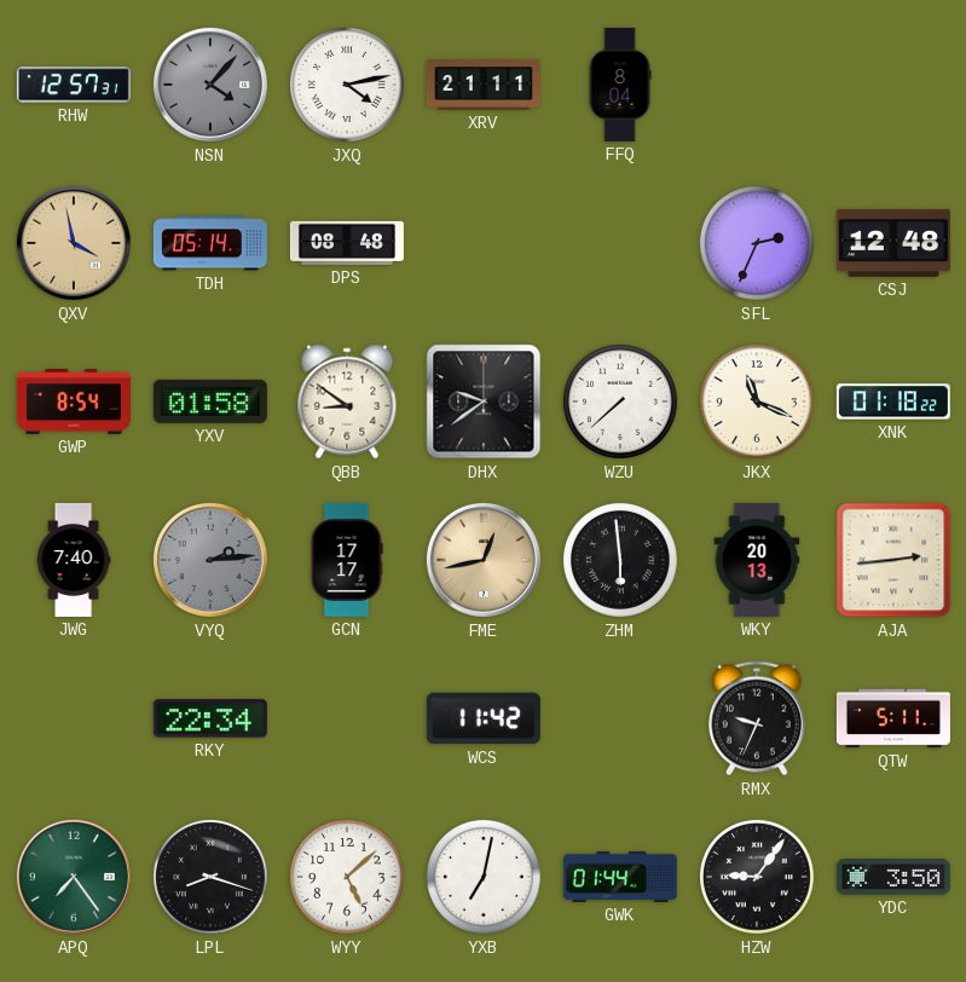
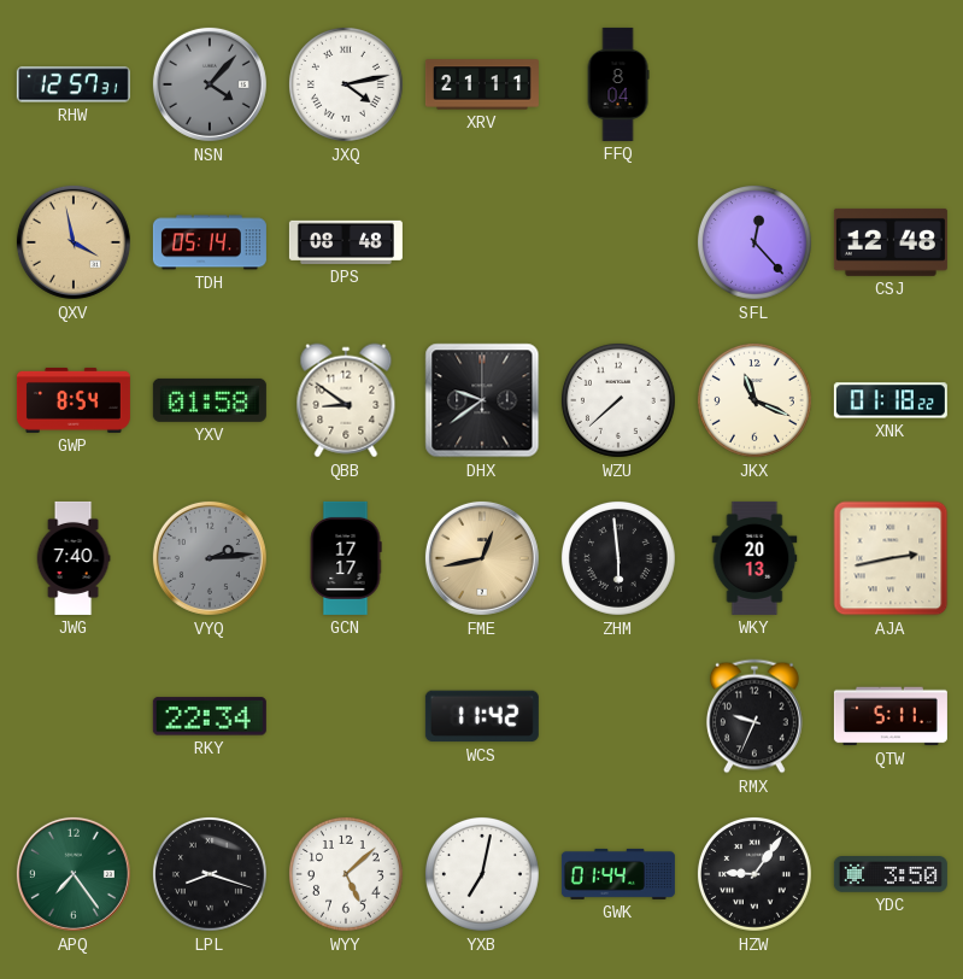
SFL: 2:34 -> 12:23
AJA: 2:44 -> 2:43
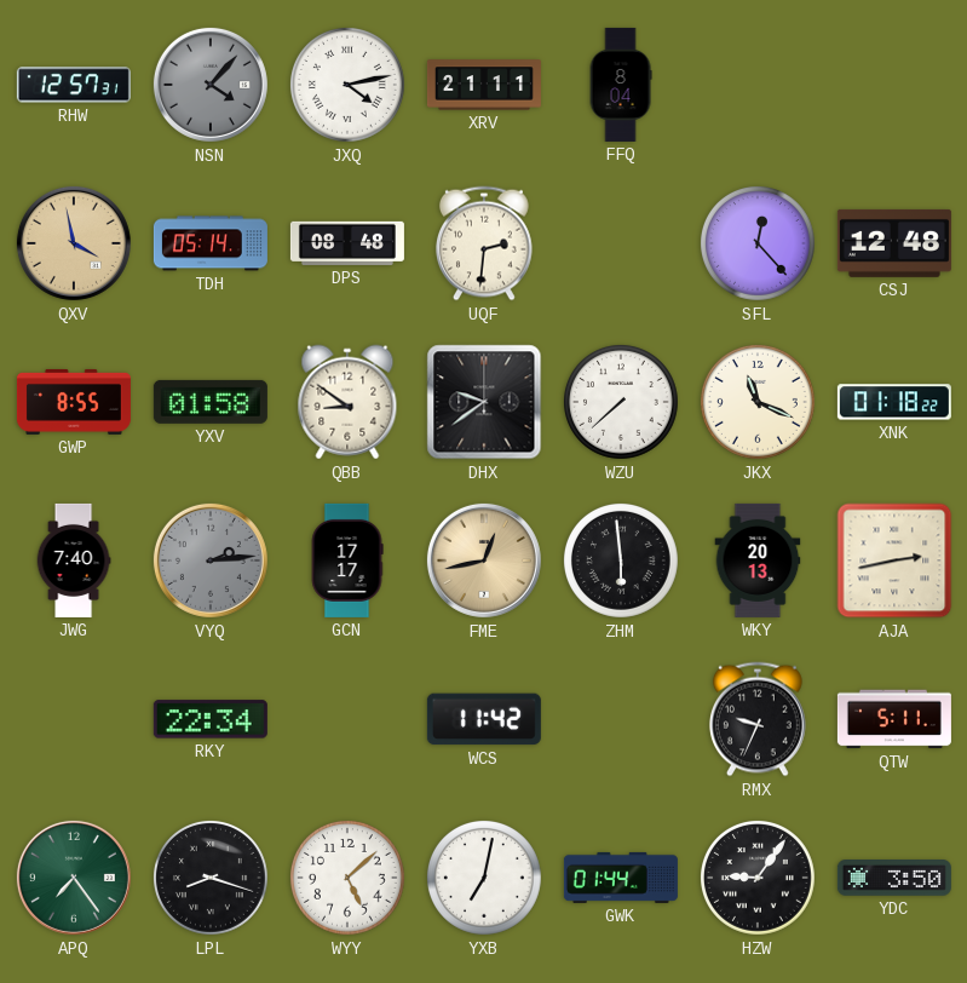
UQF: none -> 2:31
GWP: 8:54 -> 8:55
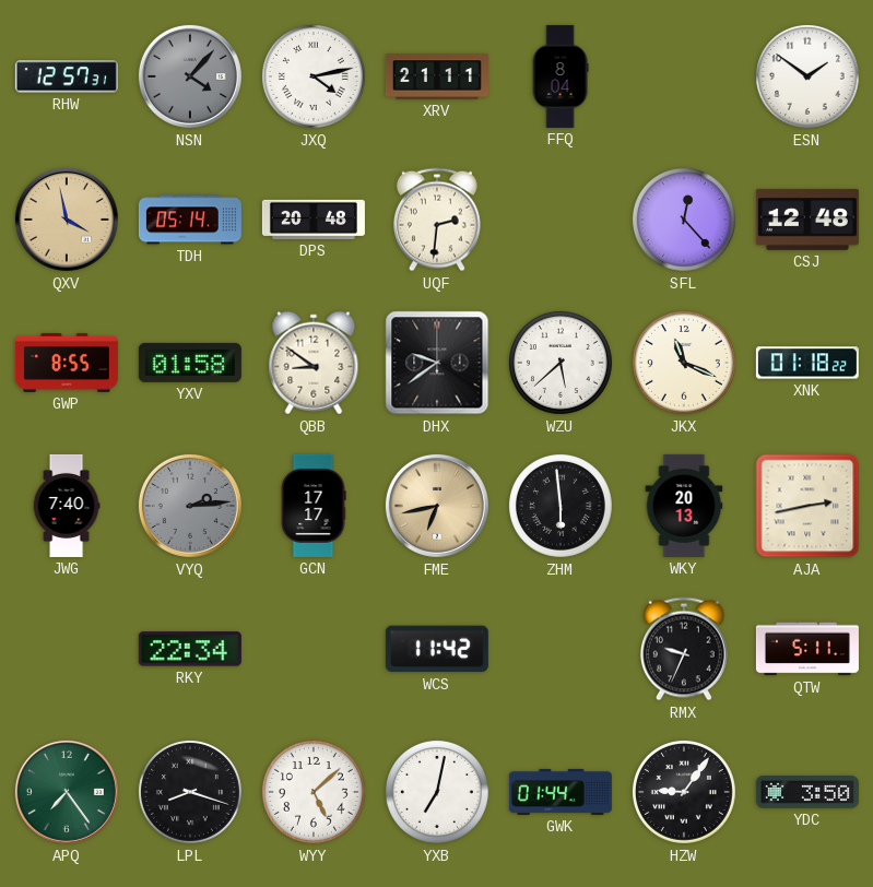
ESN: none -> 1:51
DPS: 08:48 -> 20:48
WZU: 7:38 -> 5:38
FME: 12:43 -> 6:43
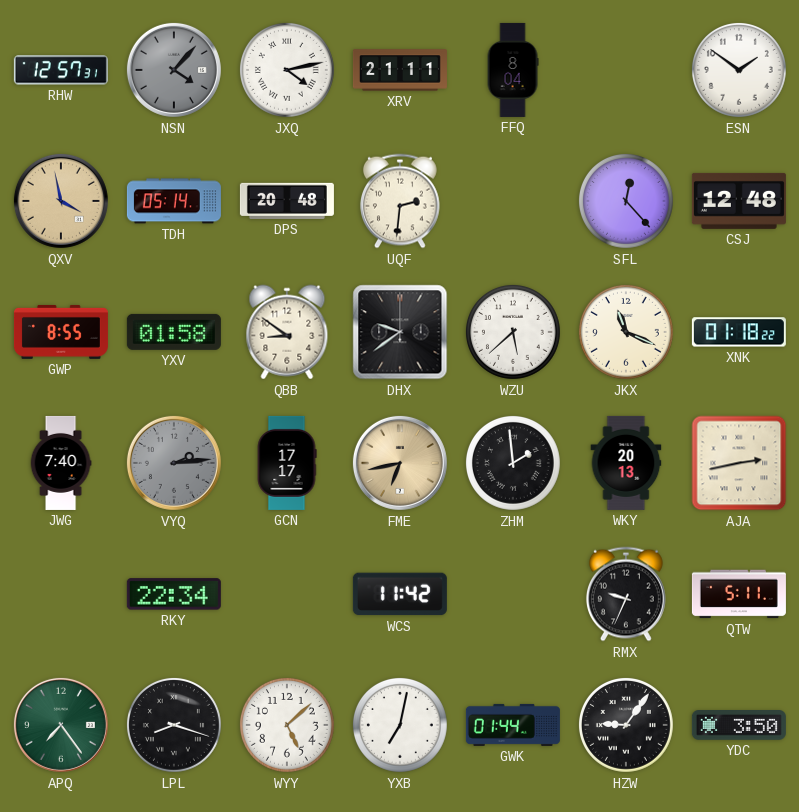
ZHM: 5:59 -> 1:59
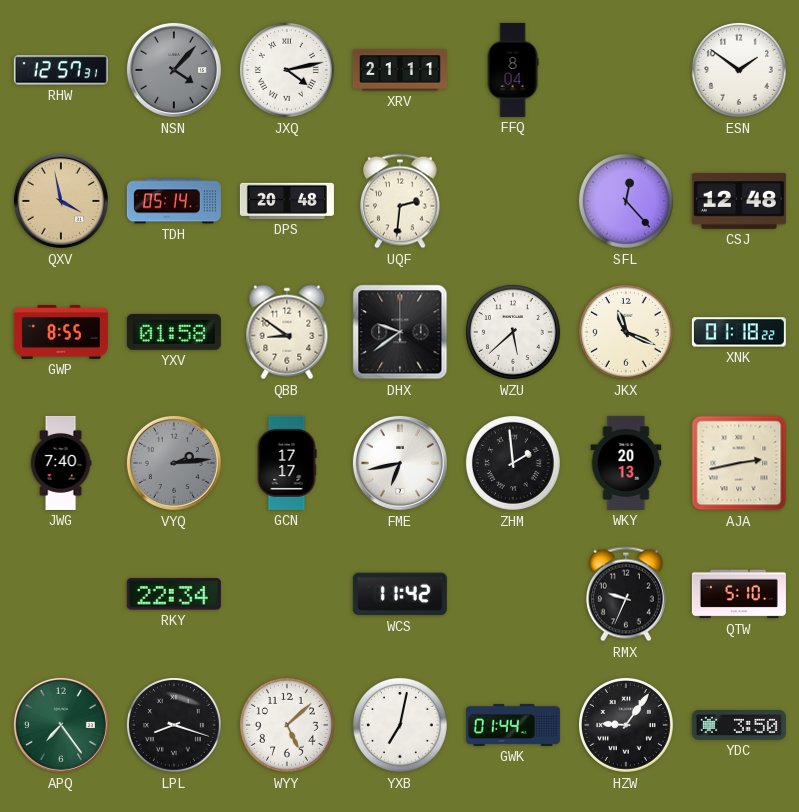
FME dial: champagne -> white
QTW: 5:11 -> 5:10
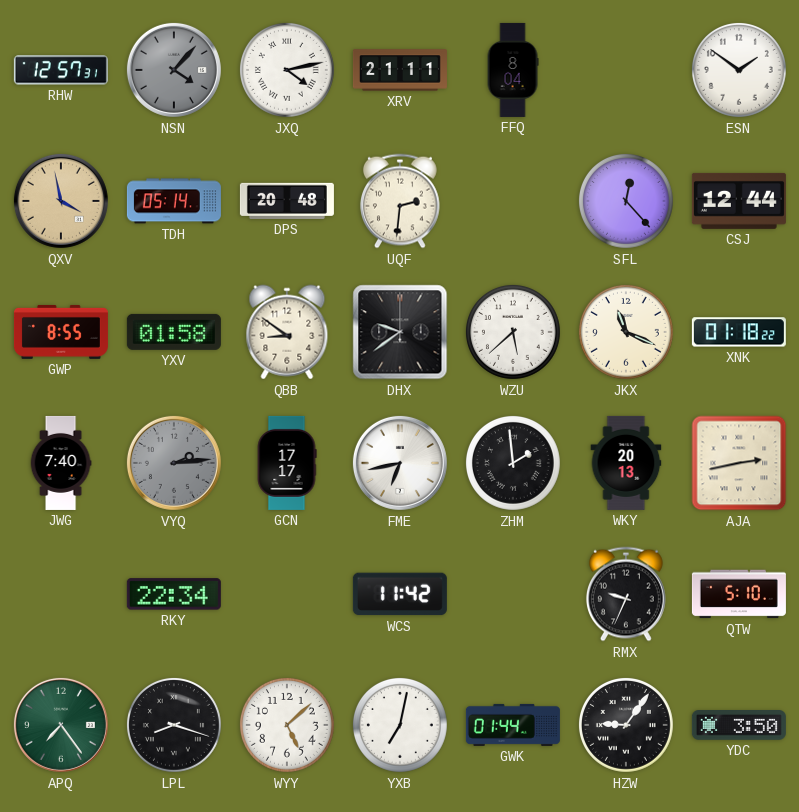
CSJ: 12:48 -> 12:44
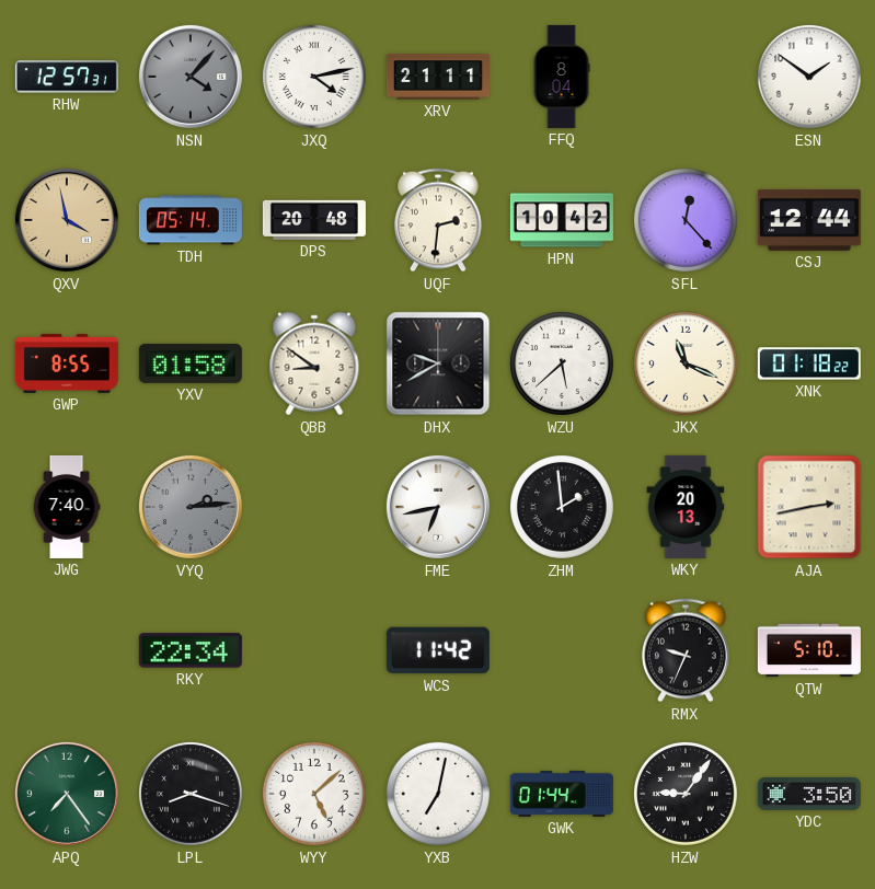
HPN: none -> 10:42
DHX: 9:39 -> 9:40
GCN: 17:17 -> none
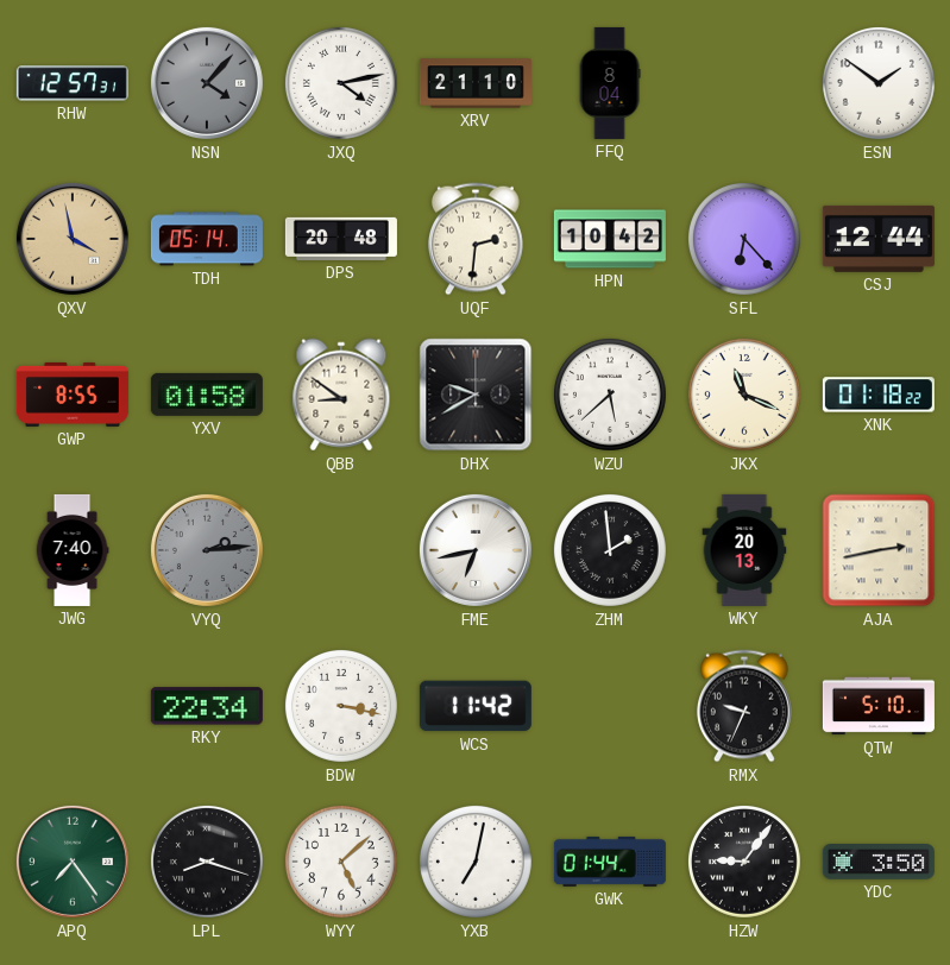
XRV: 21:11 -> 21:10
SFL: 12:23 -> 6:23
BDW: none -> 3:17
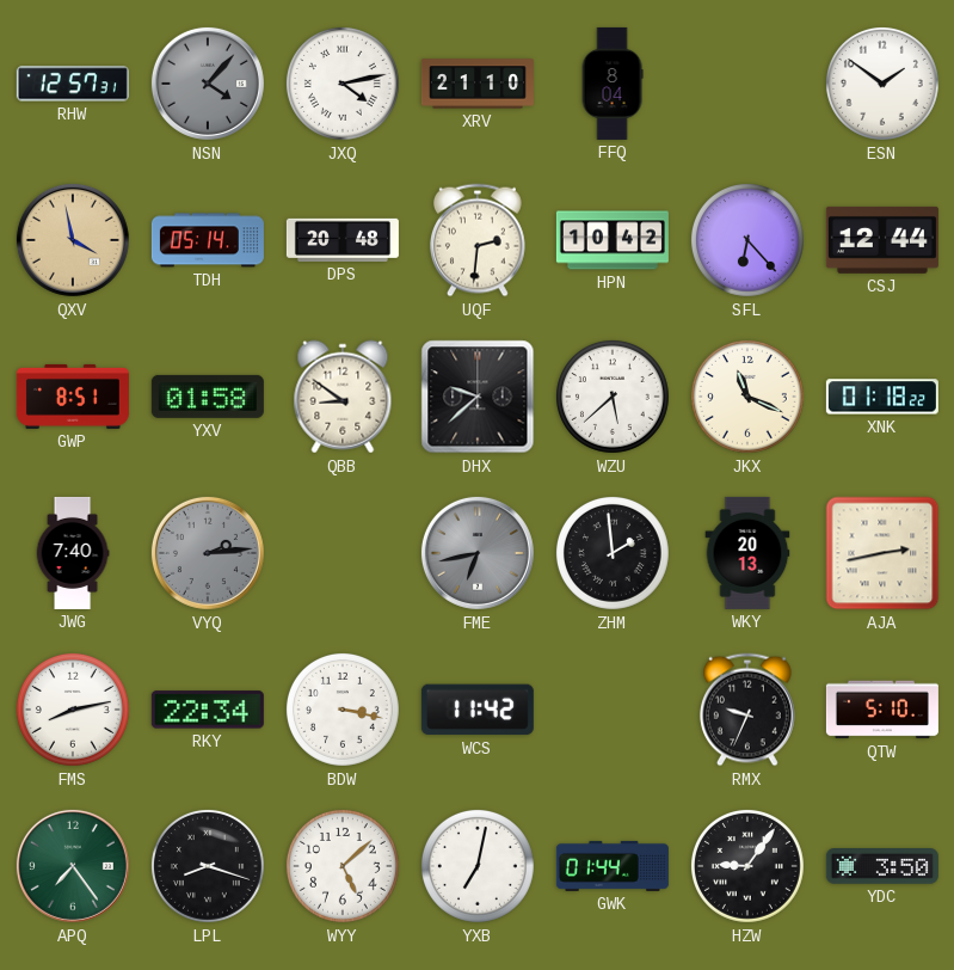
GWP: 8:55 -> 8:51
DHX: 9:40 -> 9:38
FME dial: white -> grey
FMS: none -> 8:13
